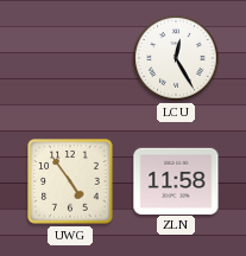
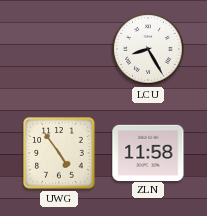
LCU: 12:25 -> 8:25
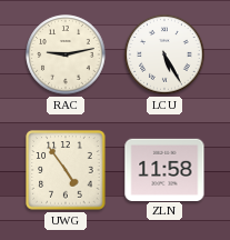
RAC: none -> 9:13
LCU: 8:25 -> 5:25
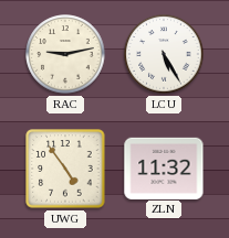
ZLN: 11:58 -> 11:32
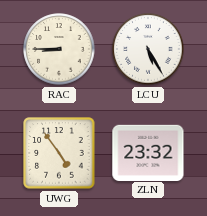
RAC: 9:13 -> 8:45
ZLN: 11:32 -> 23:32
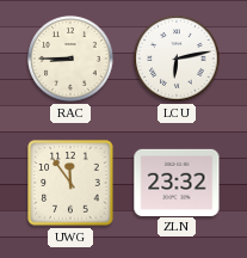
LCU: 5:25 -> 6:13
UWG: 4:54 -> 11:54
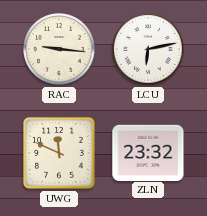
RAC: 8:45 -> 9:16
UWG: 11:54 -> 11:49
